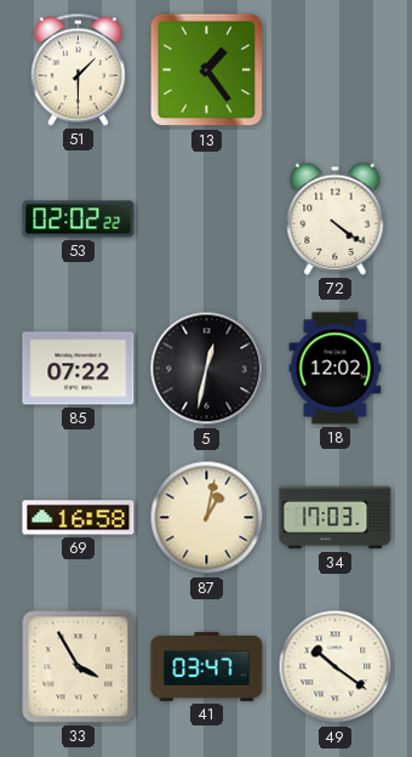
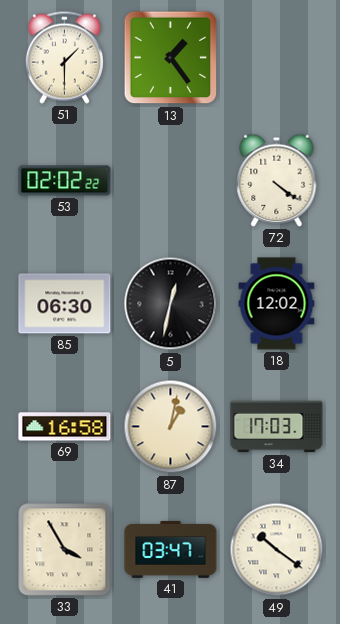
85: 07:22 -> 06:30
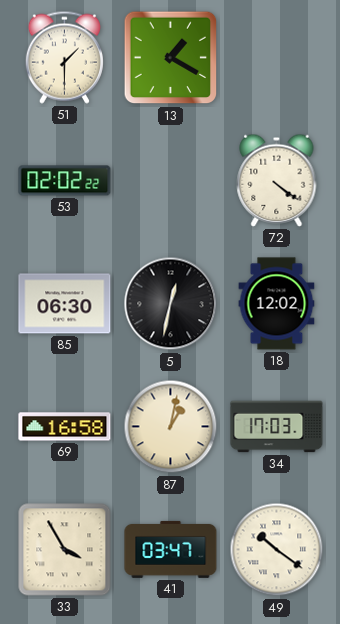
13: 1:24 -> 1:20
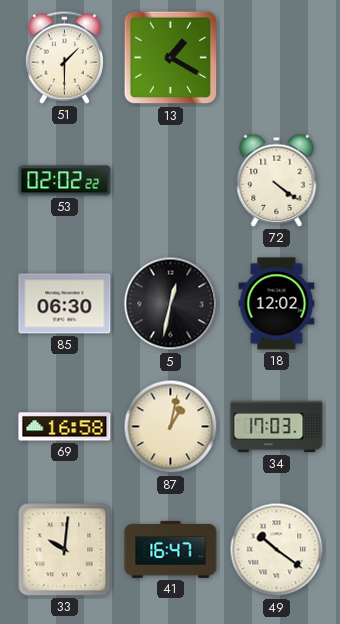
33: 3:55 -> 10:01
41: 03:47 -> 16:47
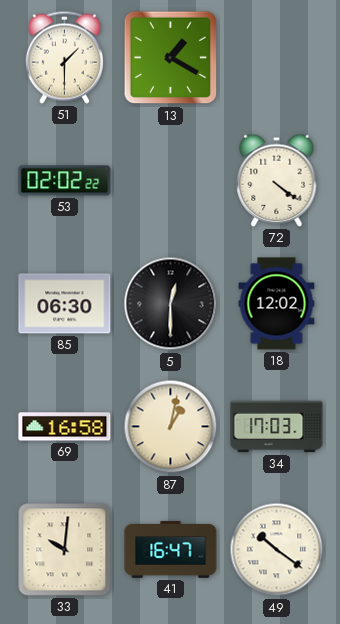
5: 12:32 -> 12:30
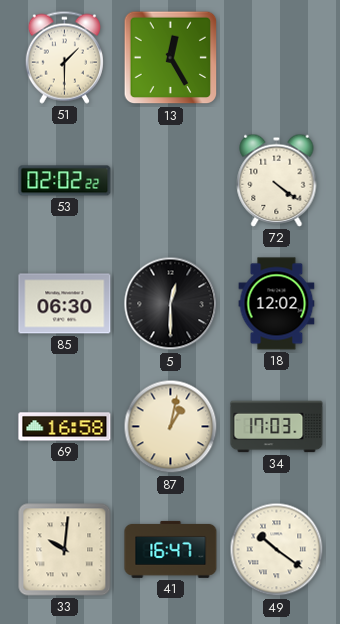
13: 1:20 -> 12:25
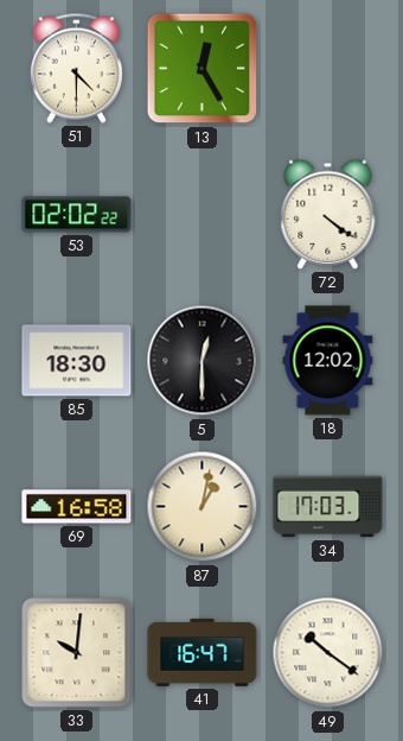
51: 1:30 -> 4:30
85: 06:30 -> 18:30
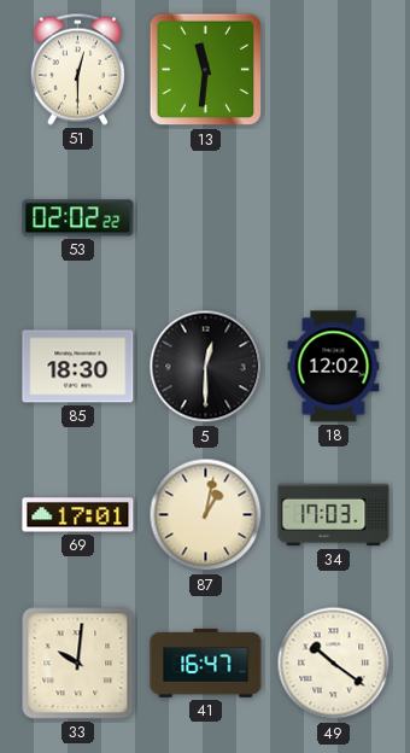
51: 4:30 -> 12:30
13: 12:25 -> 11:31
72: 4:21 -> none
69: 16:58 -> 17:01
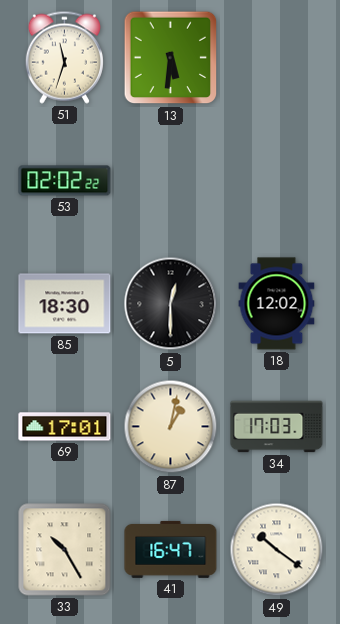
51: 12:30 -> 11:33
13: 11:31 -> 5:31
33: 10:01 -> 10:25
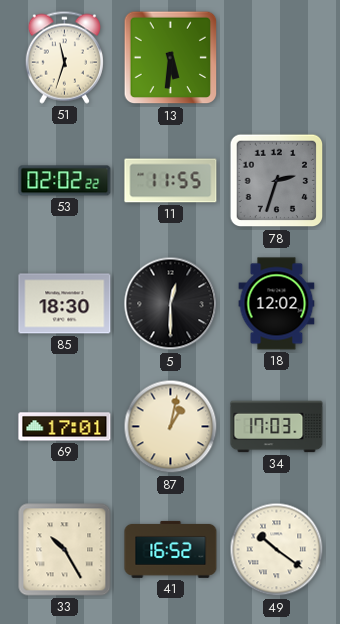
11: none -> 11:55
78: none -> 2:33
41: 16:47 -> 16:52
